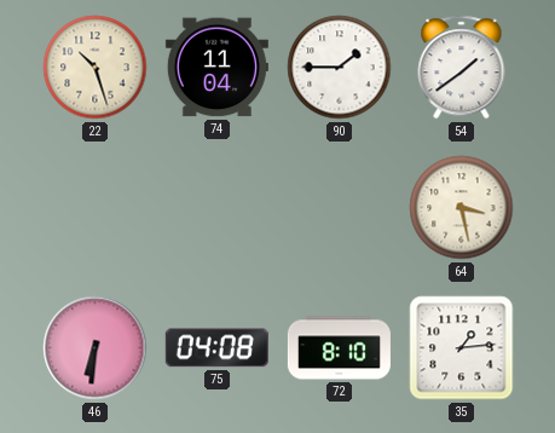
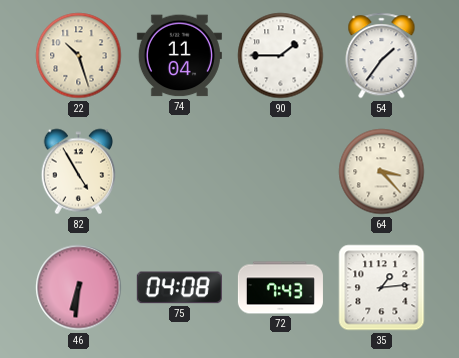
54: 1:39 -> 1:36
82: none -> 4:55
64: 3:28 -> 3:23
72: 8:10 -> 7:43
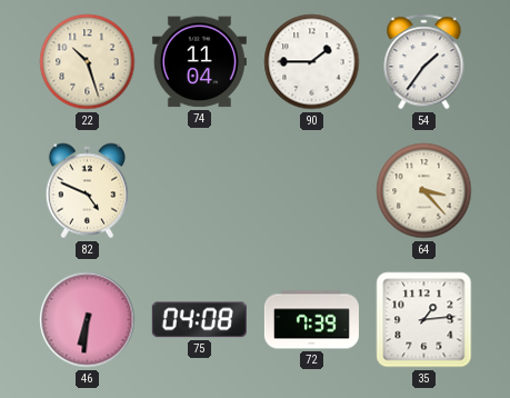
82: 4:55 -> 4:49
72: 7:43 -> 7:39
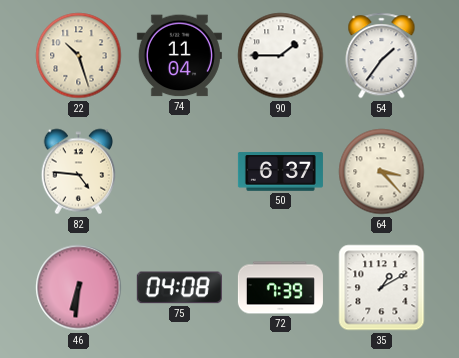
82: 4:49 -> 4:46
50: none -> 6:37
35: 1:14 -> 1:10
